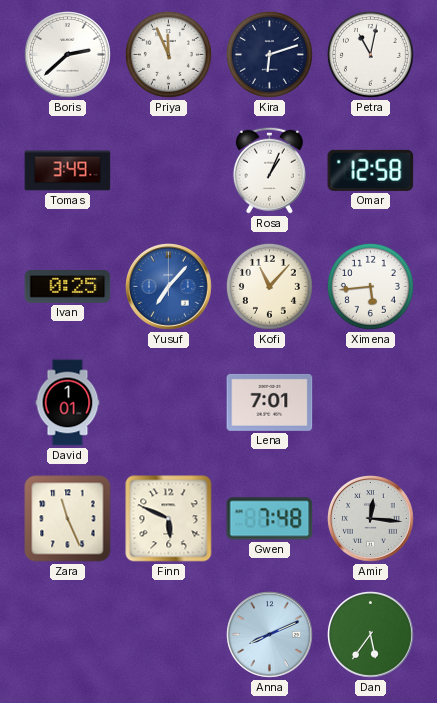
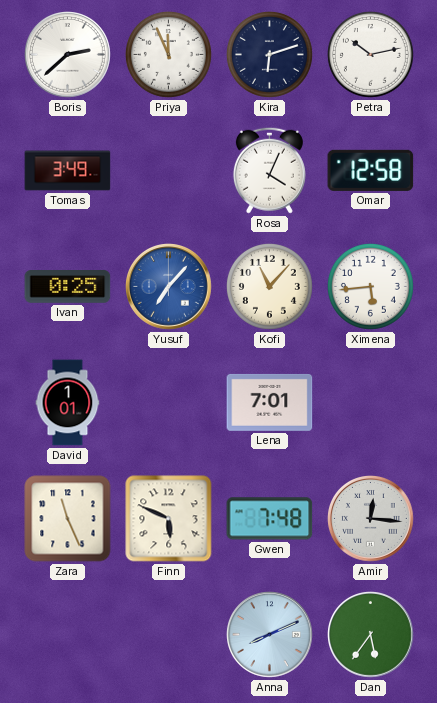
Petra: 11:02 -> 10:13
Rosa: 1:04 -> 4:04
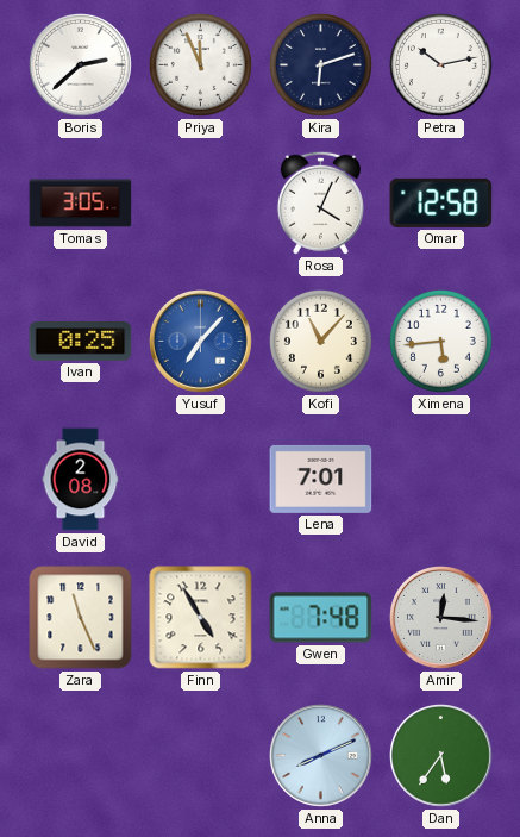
Tomas: 3:49 -> 3:05
David: 1:01 -> 2:08
Finn: 5:49 -> 4:55
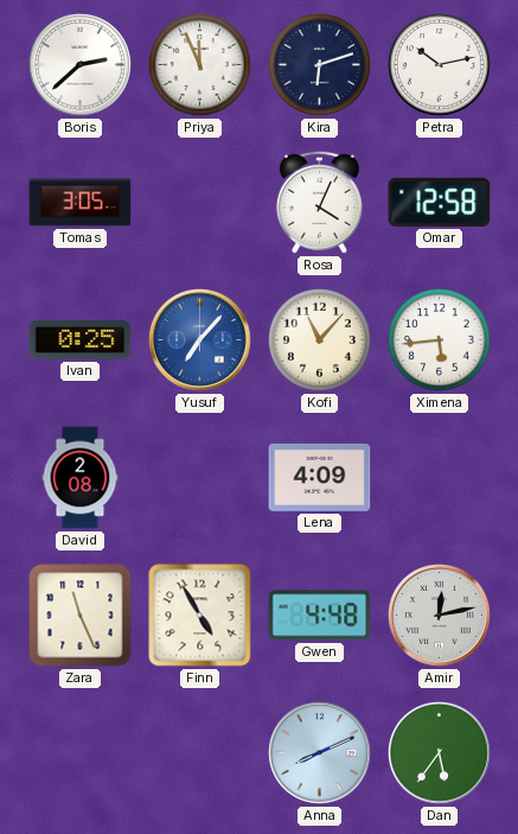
Lena: 7:01 -> 4:09
Gwen: 7:48 -> 4:48
Amir: 12:16 -> 12:13
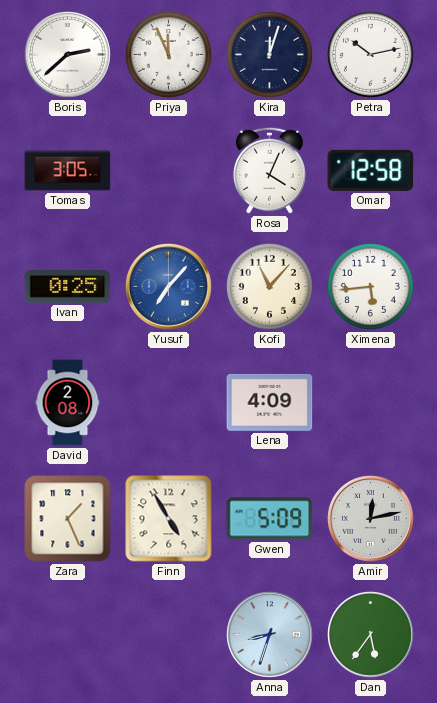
Kira: 6:12 -> 12:03
Zara: 11:26 -> 1:26
Gwen: 4:48 -> 5:09
Anna: 8:11 -> 8:33
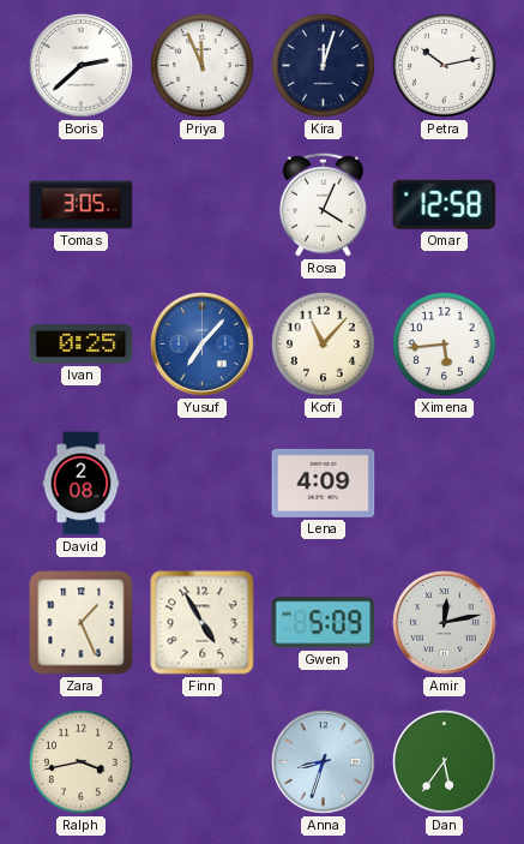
Ralph: none -> 3:43
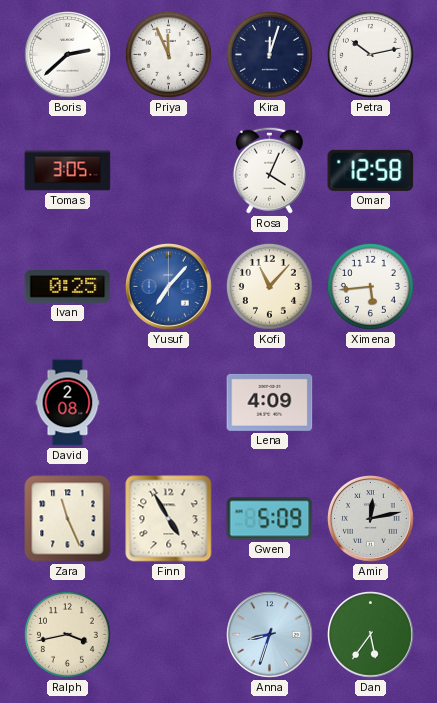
Zara: 1:26 -> 11:26
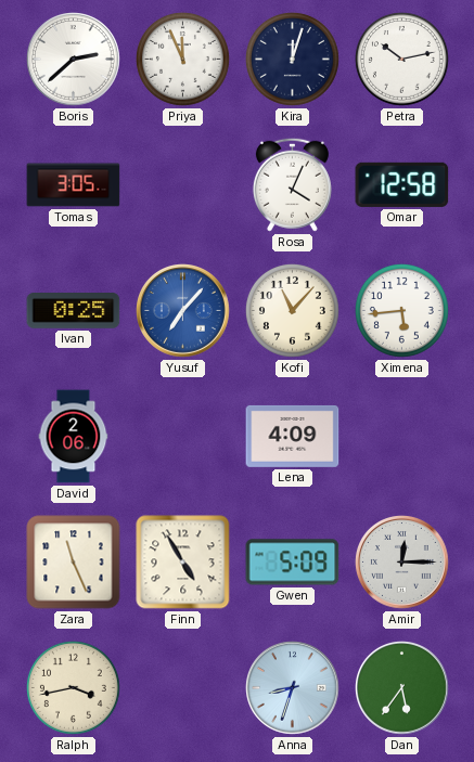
David: 2:08 -> 2:06
Amir: 12:13 -> 12:15
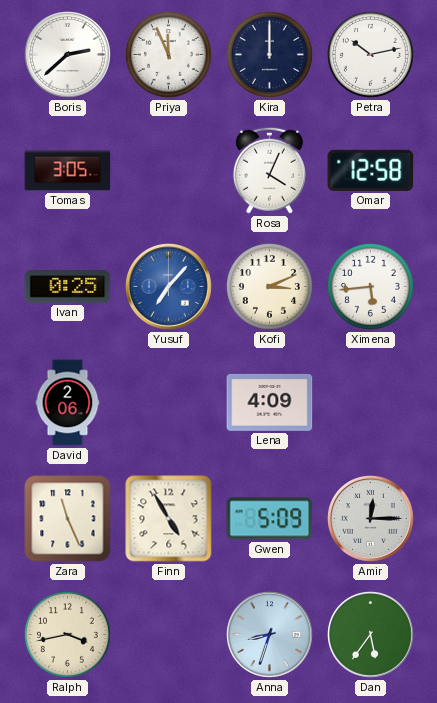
Kira: 12:03 -> 12:00
Kofi: 11:07 -> 3:11
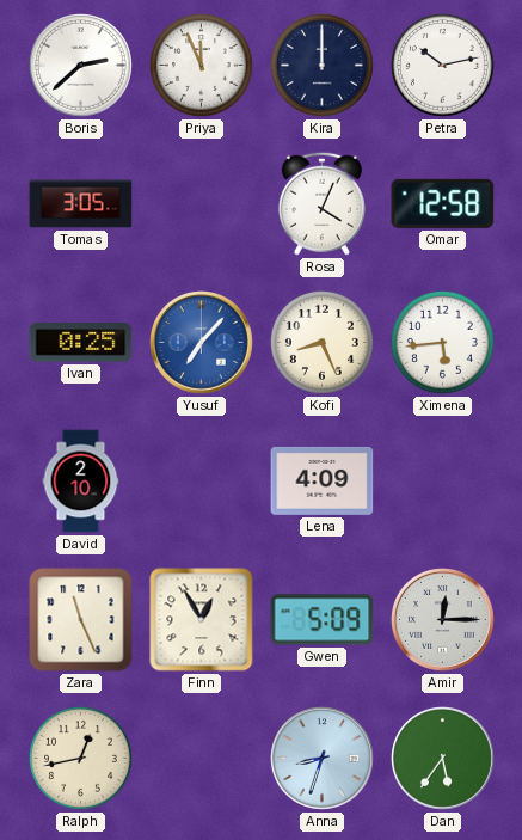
Kofi: 3:11 -> 8:26
David: 2:06 -> 2:10
Finn: 4:55 -> 12:55
Ralph: 3:43 -> 12:43
